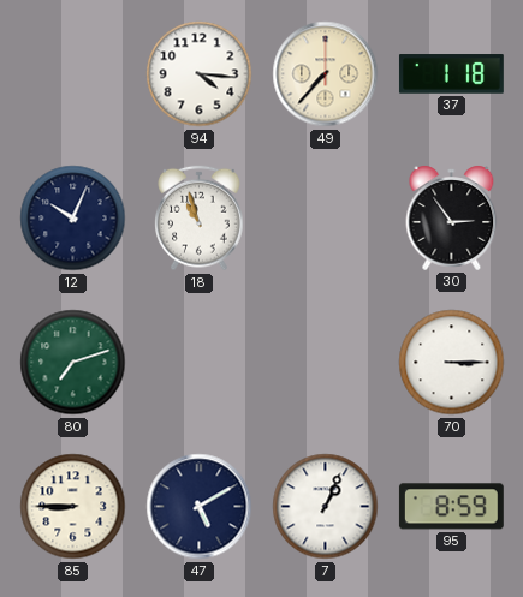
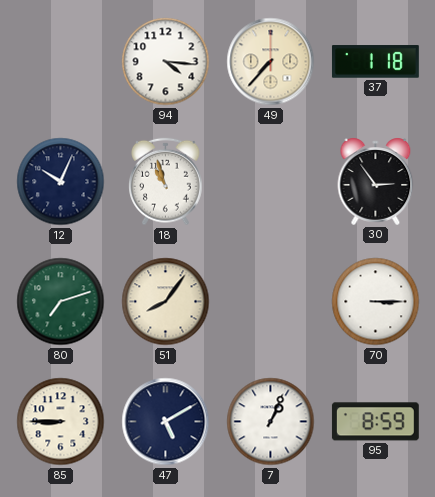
51: none -> 8:06
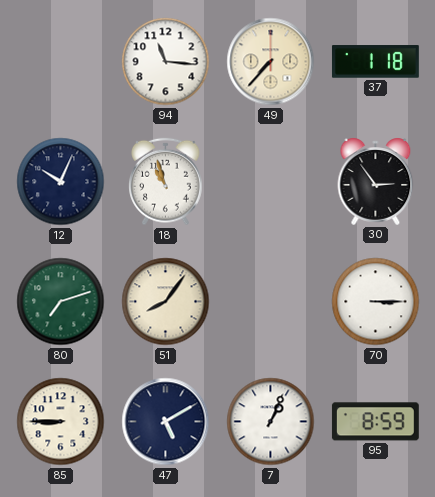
94: 4:16 -> 11:16
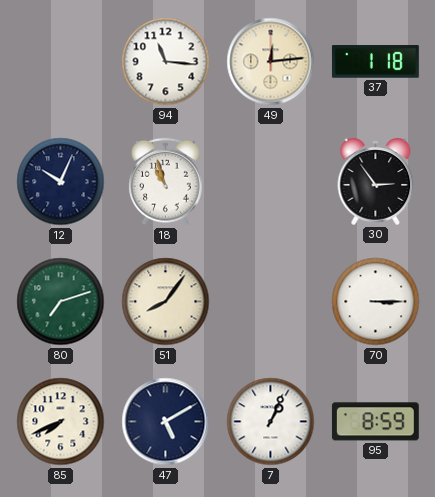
49: 7:37 -> 12:14
85: 8:45 -> 7:41
